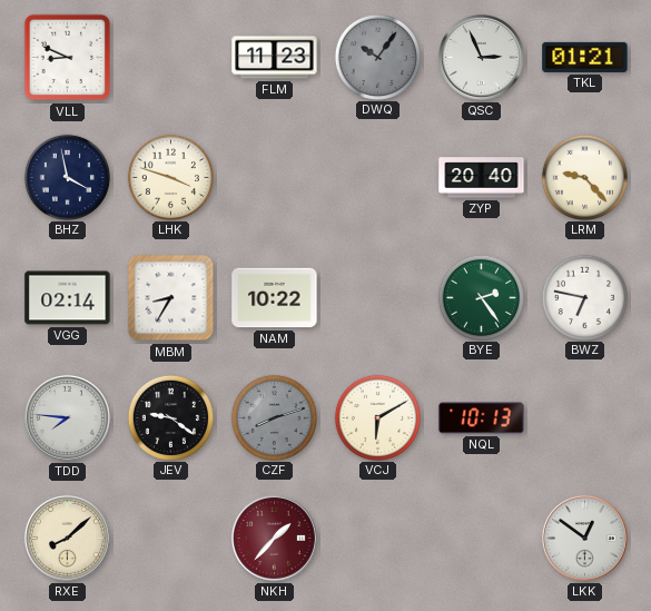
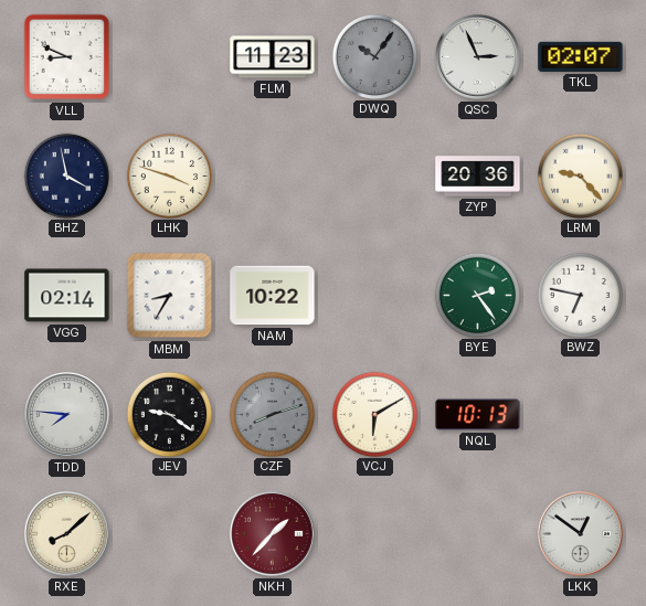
TKL: 01:21 -> 02:07
ZYP: 20:40 -> 20:36
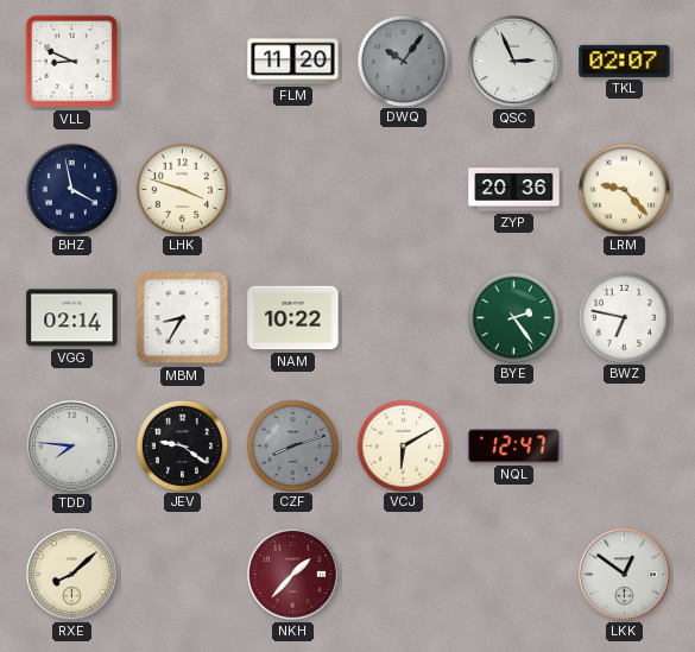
FLM: 11:23 -> 11:20
NQL: 10:13 -> 12:47
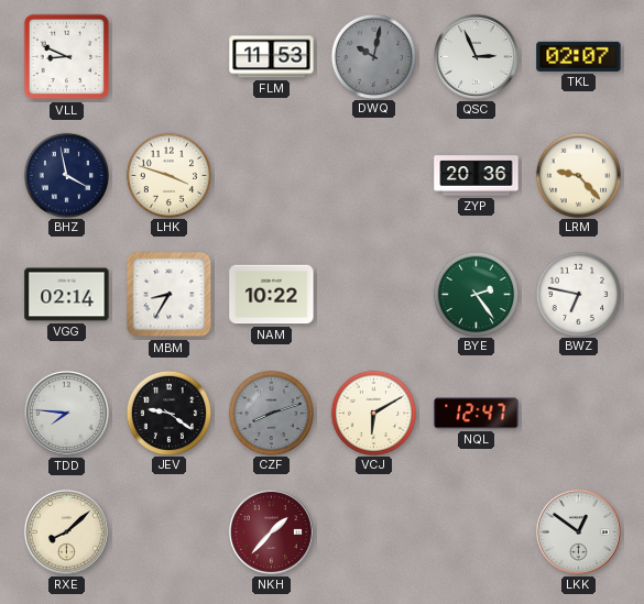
FLM: 11:20 -> 11:53
DWQ: 10:06 -> 10:02
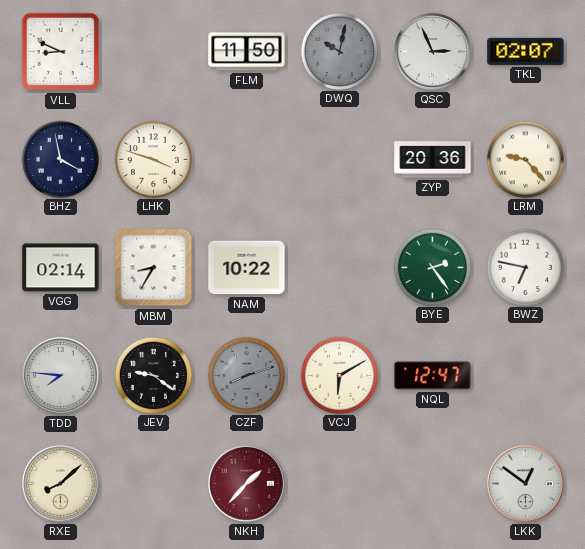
FLM: 11:53 -> 11:50
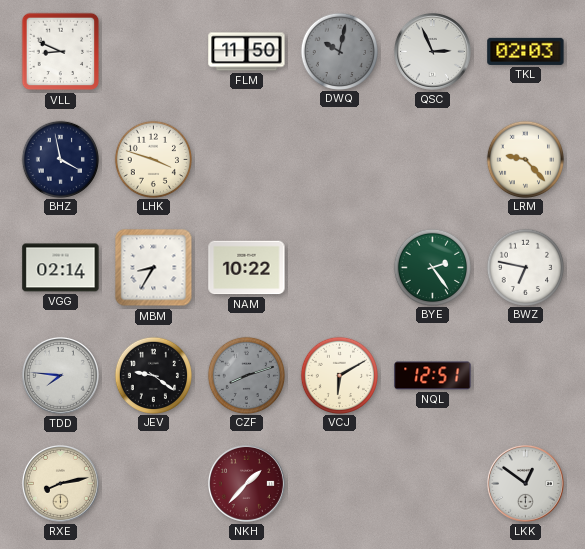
TKL: 02:07 -> 02:03
ZYP: 20:36 -> none
NQL: 12:47 -> 12:51
RXE: 8:08 -> 8:13
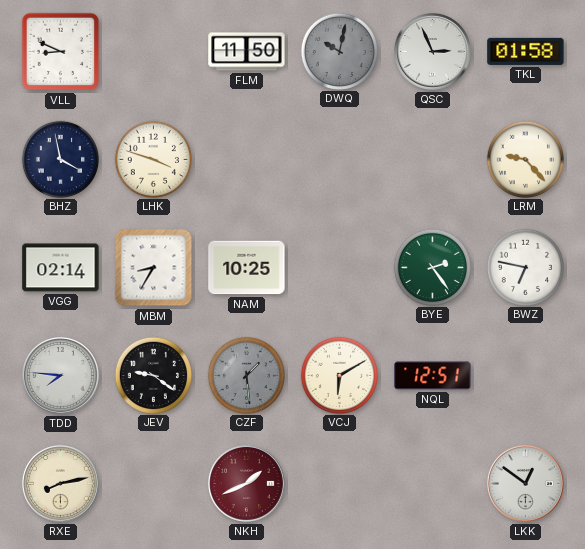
TKL: 02:03 -> 01:58
NAM: 10:22 -> 10:25
CZF: 8:12 -> 1:29
NKH: 1:37 -> 1:41
